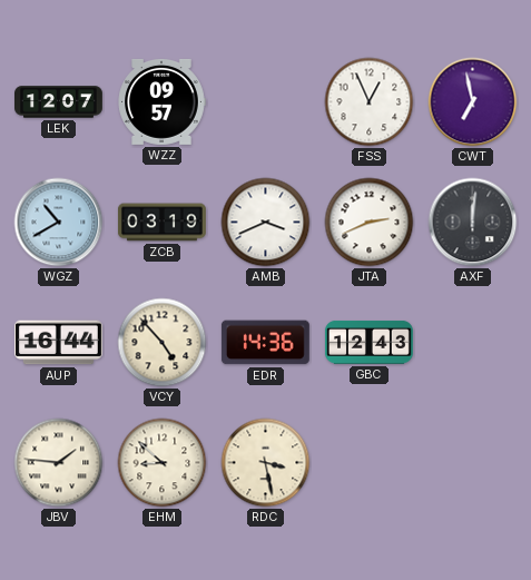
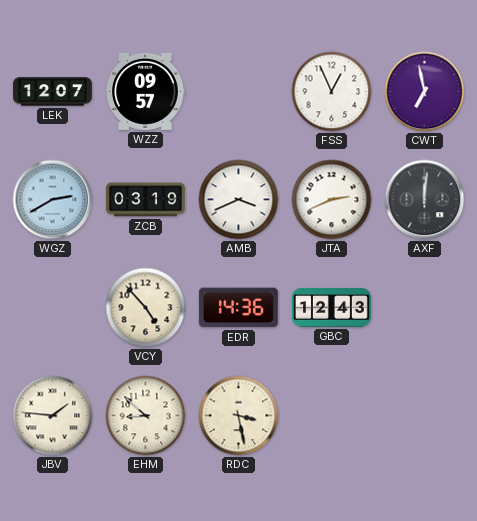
WGZ: 10:40 -> 2:40
AUP: 16:44 -> none
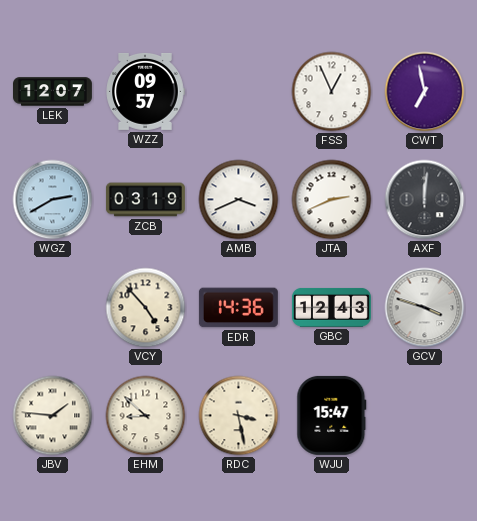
GCV: none -> 3:48
WJU: none -> 15:47
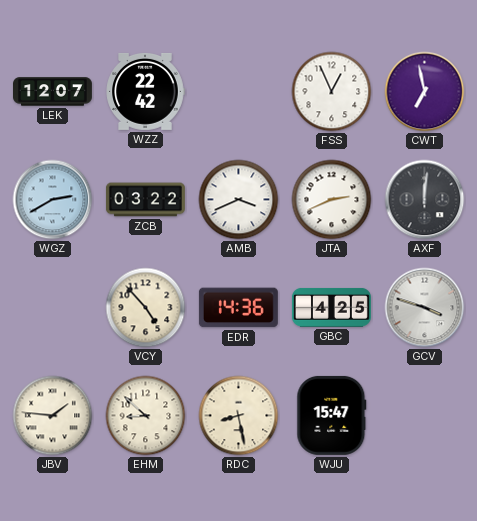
WZZ: 09:57 -> 22:42
ZCB: 03:19 -> 03:22
GBC: 12:43 -> 4:25
RDC: 3:28 -> 8:28
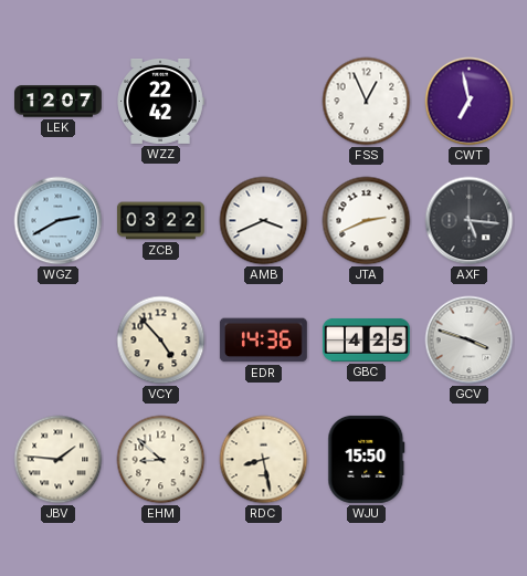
AXF: 12:01 -> 5:16
WJU: 15:47 -> 15:50
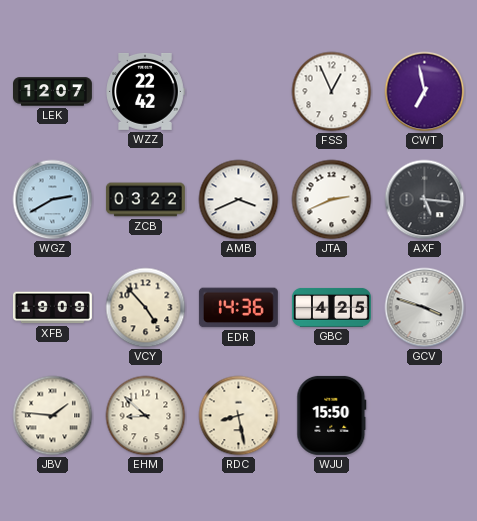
XFB: none -> 19:09
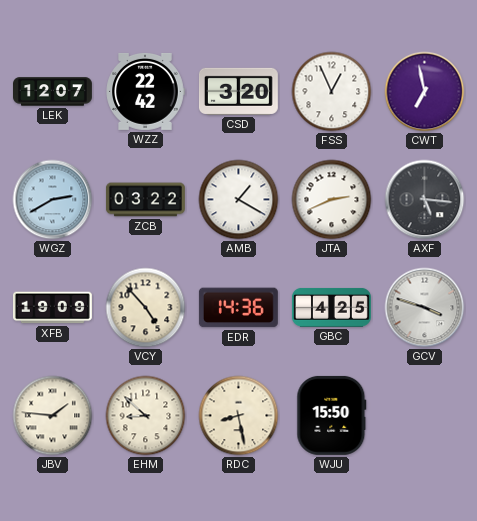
CSD: none -> 3:20
AMB: 3:41 -> 1:20
